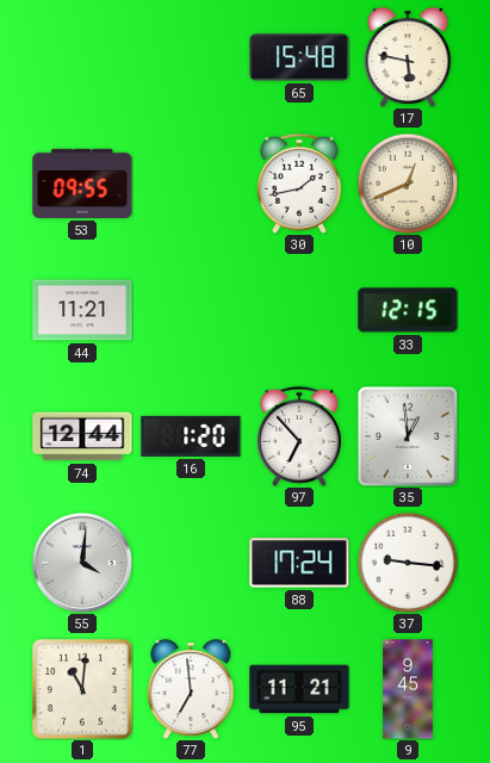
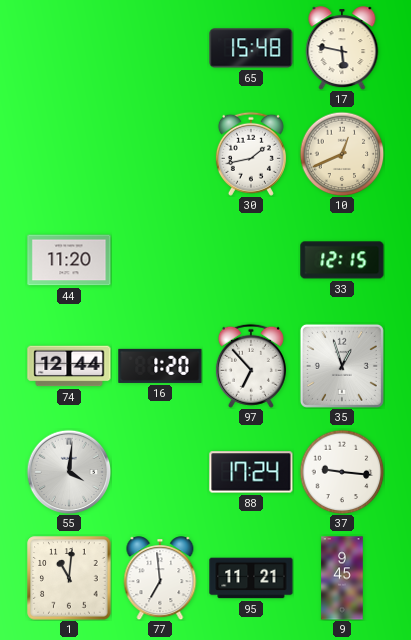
53: 09:55 -> none
44: 11:21 -> 11:20
35: 12:59 -> 12:57
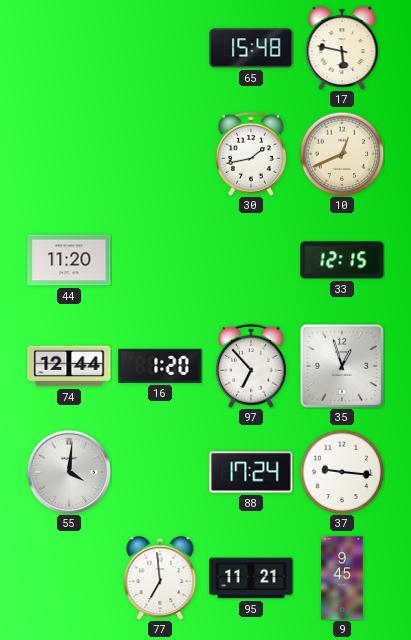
1: 11:01 -> none
